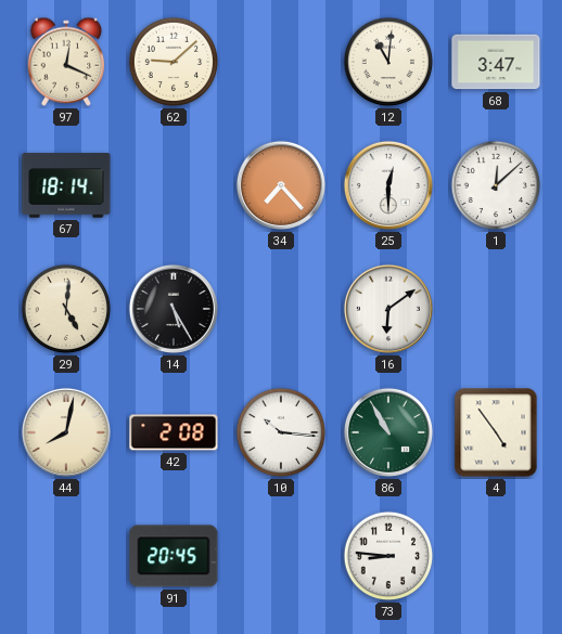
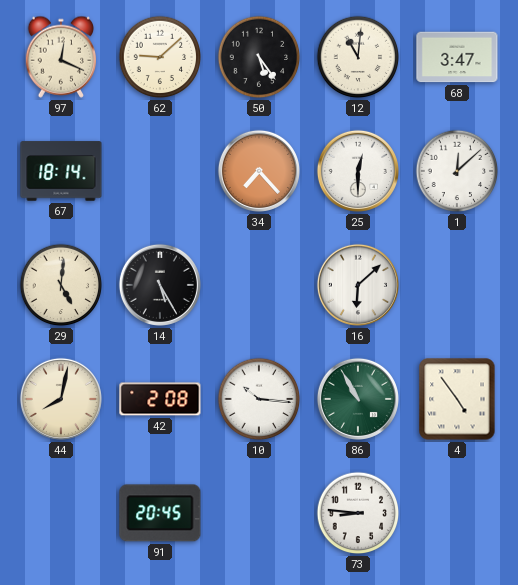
50: none -> 5:24
16: 6:09 -> 6:08
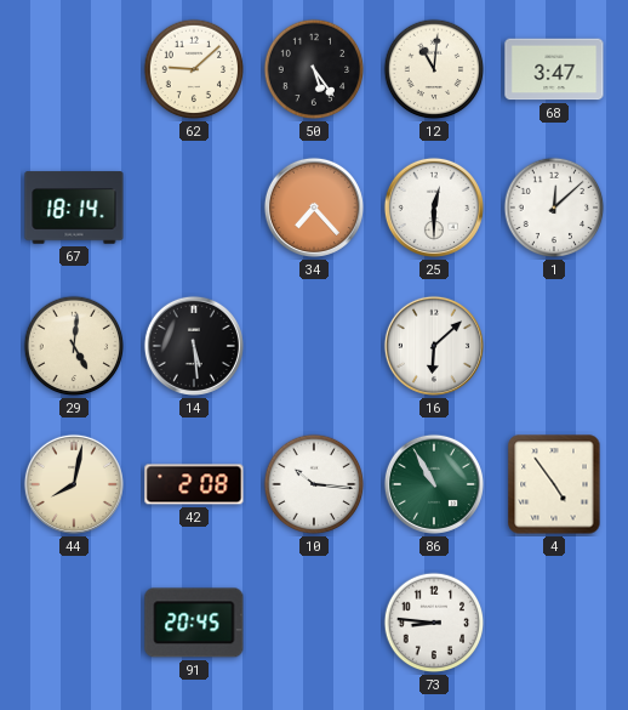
97: 12:19 -> none
14: 5:25 -> 5:29
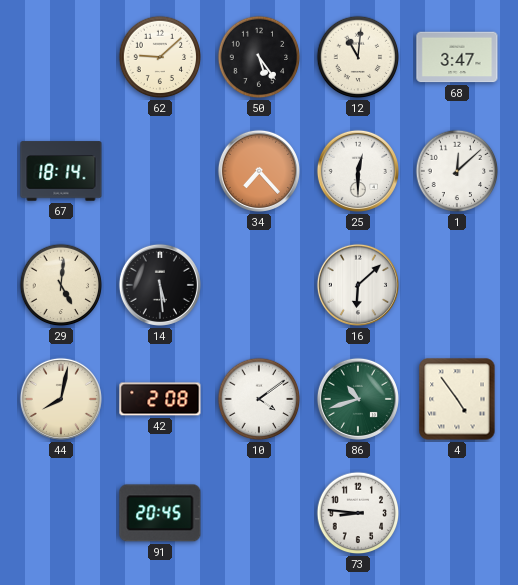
10: 10:16 -> 4:09
86: 10:55 -> 10:42
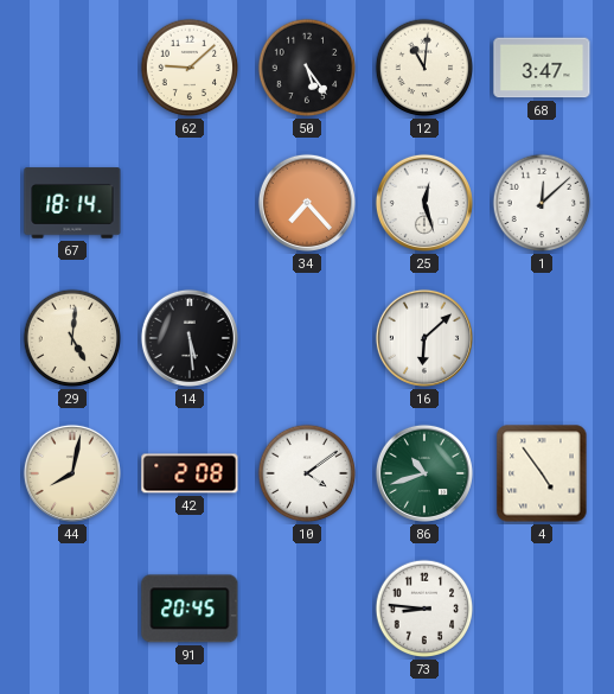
25: 12:30 -> 12:27
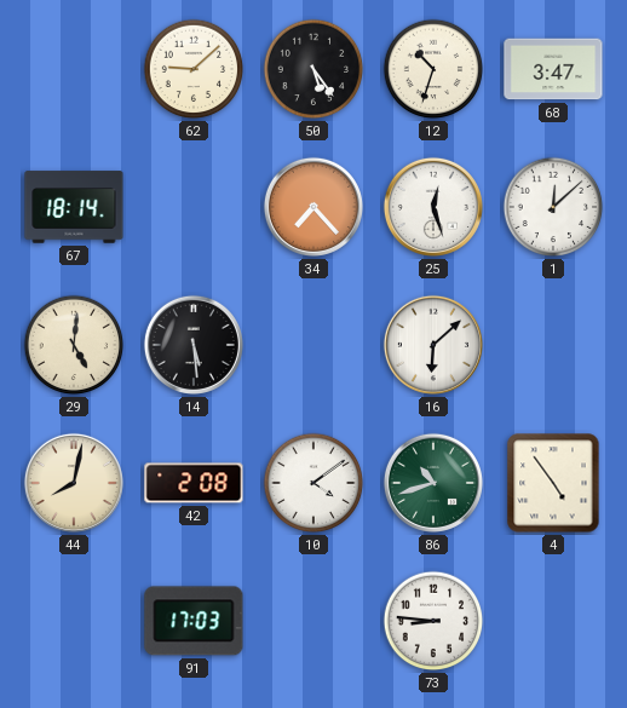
12: 11:01 -> 10:33
91: 20:45 -> 17:03
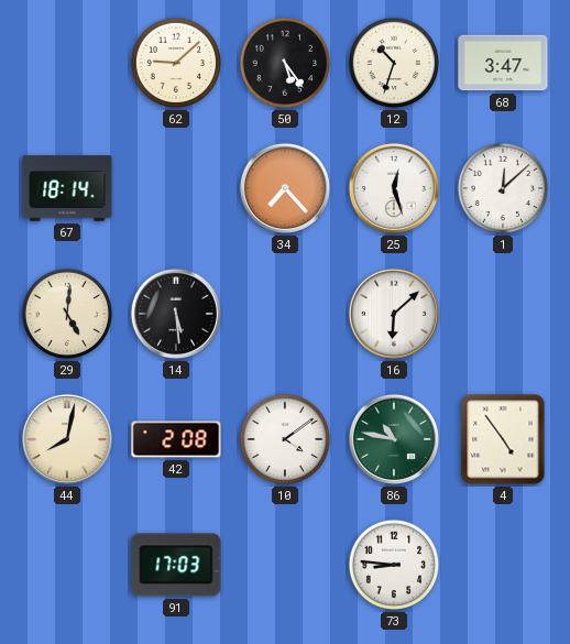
86: 10:42 -> 10:47
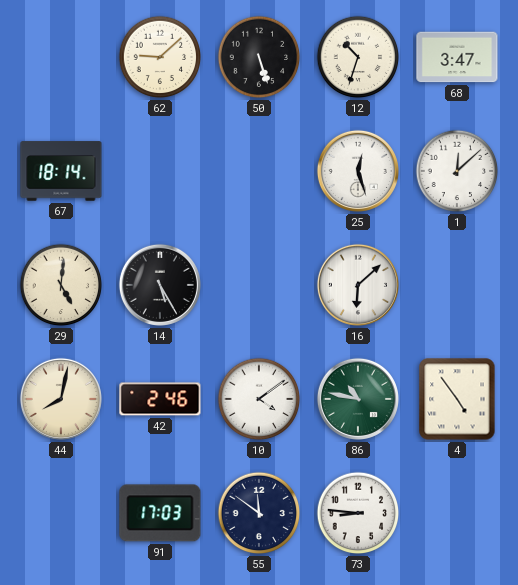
50: 5:24 -> 5:27
34: 7:23 -> none
14: 5:29 -> 5:25
42: 2:08 -> 2:46
55: none -> 11:51
